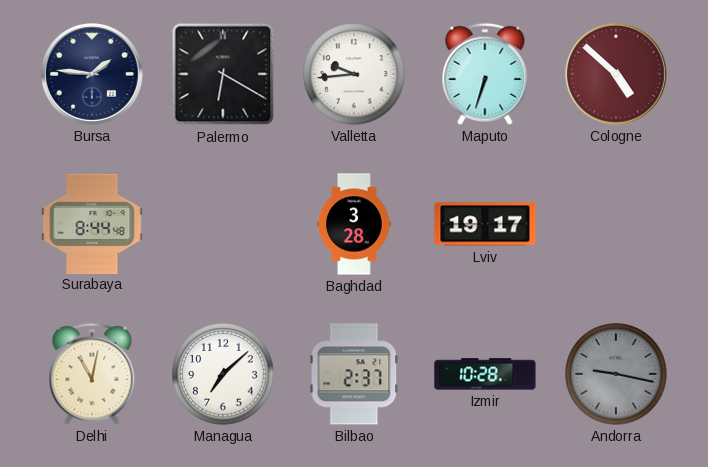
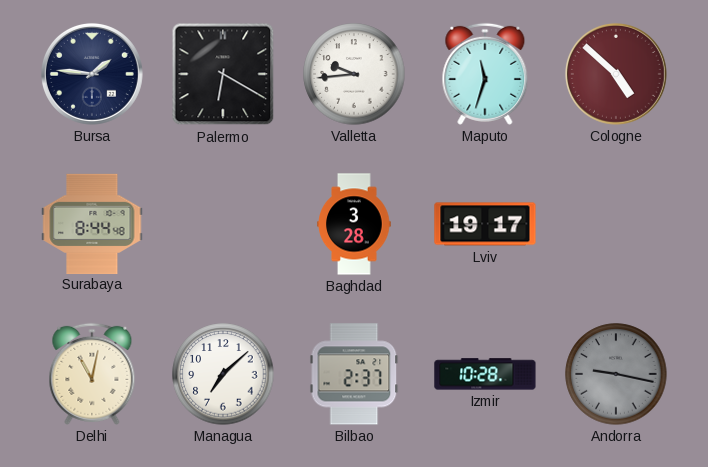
Maputo: 6:33 -> 11:33
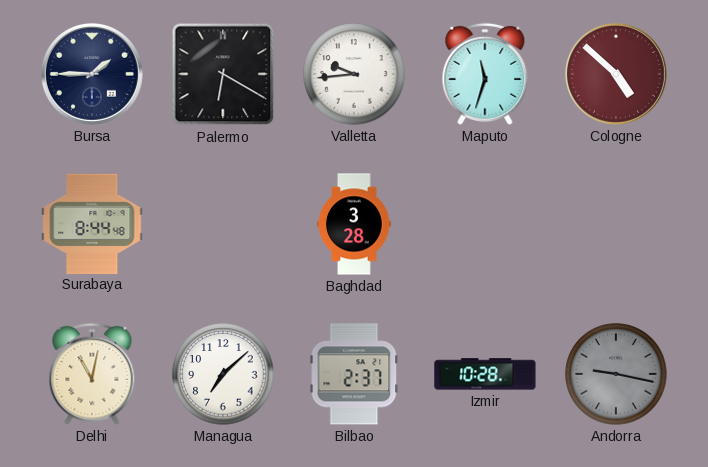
Bursa: 1:46 -> 1:45
Lviv: 19:17 -> none
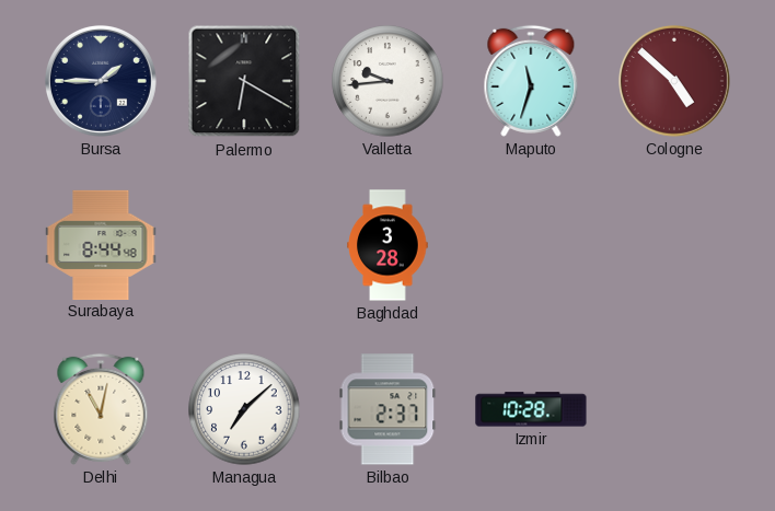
Andorra: 9:17 -> none
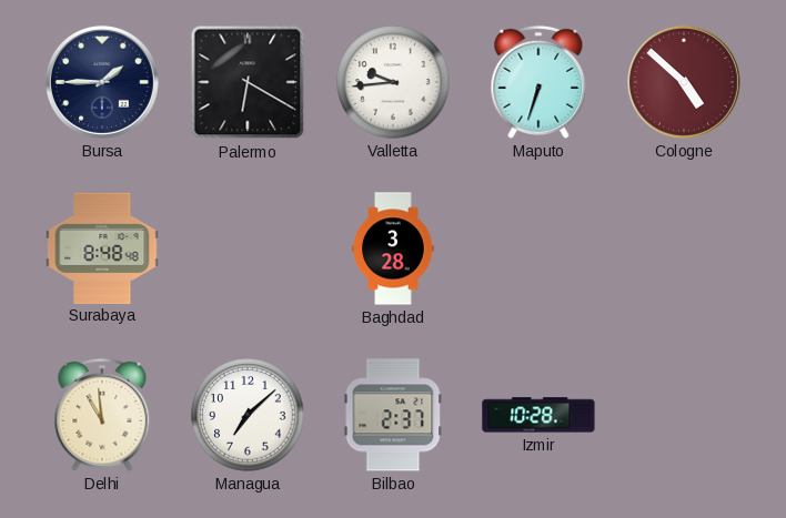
Maputo: 11:33 -> 6:33
Surabaya: 8:44 -> 8:48
Delhi: 11:02 -> 10:59
